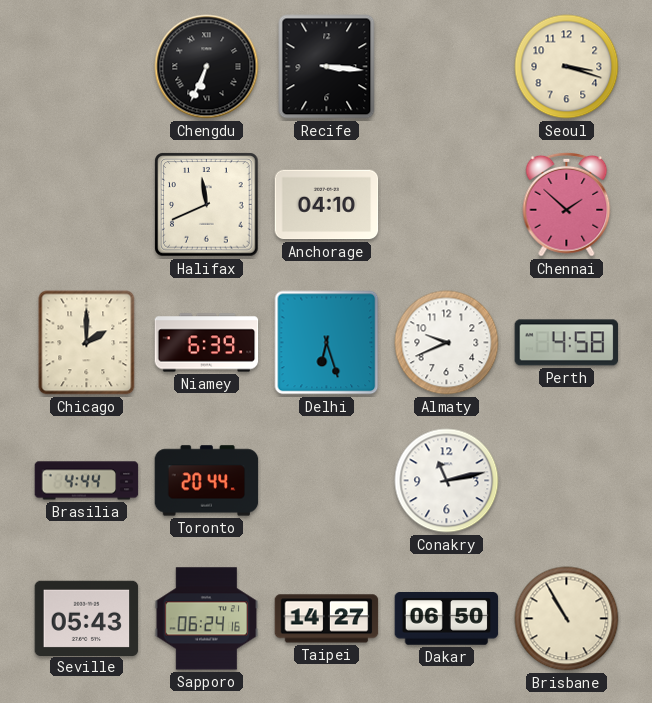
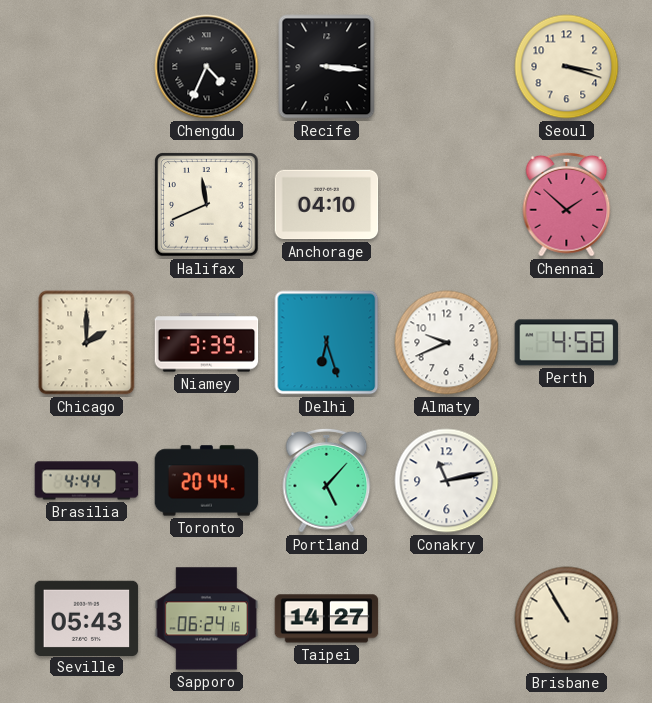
Chengdu: 6:34 -> 4:34
Niamey: 6:39 -> 3:39
Portland: none -> 5:07
Dakar: 06:50 -> none
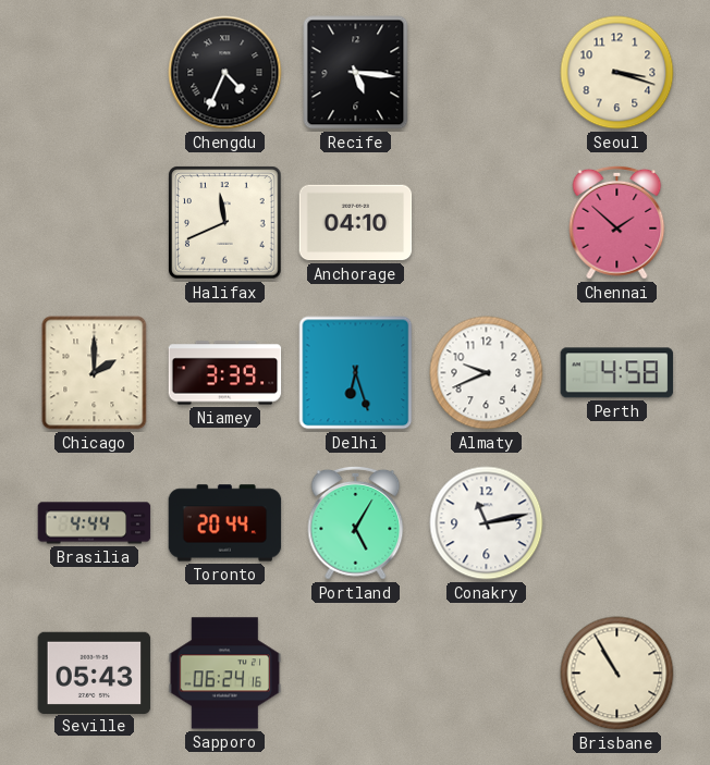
Recife: 3:16 -> 5:16
Portland: 5:07 -> 5:05
Taipei: 14:27 -> none
